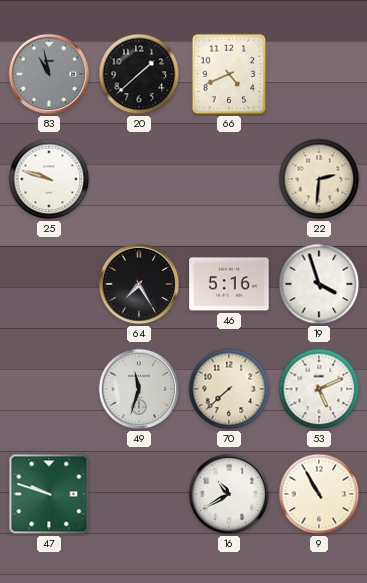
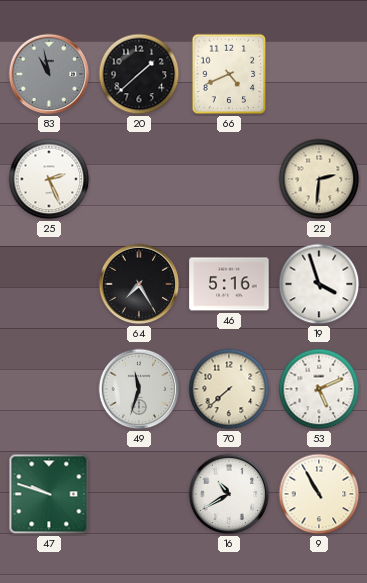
25: 9:48 -> 2:26
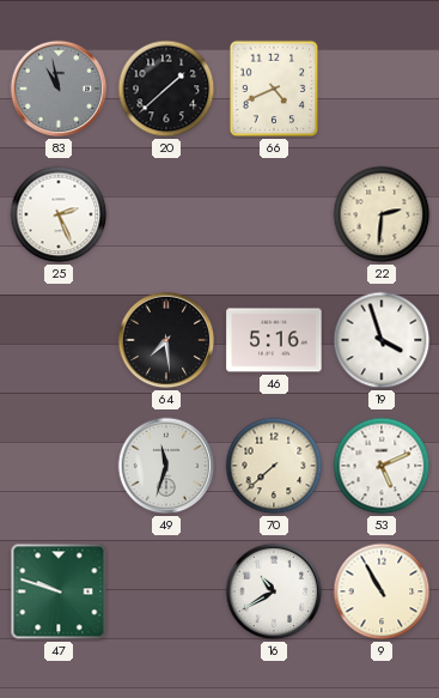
64: 7:25 -> 7:29
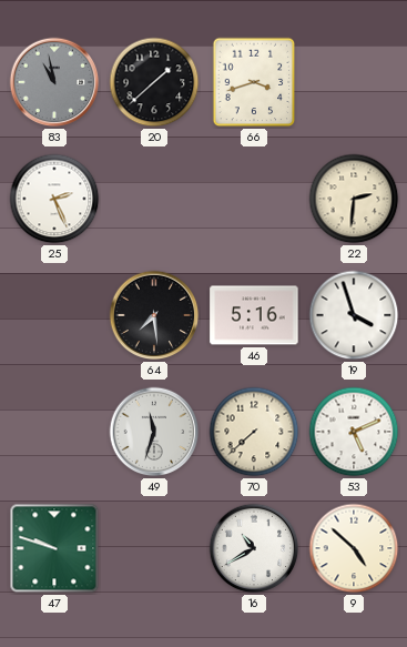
66: 4:41 -> 3:42
9: 10:55 -> 4:52
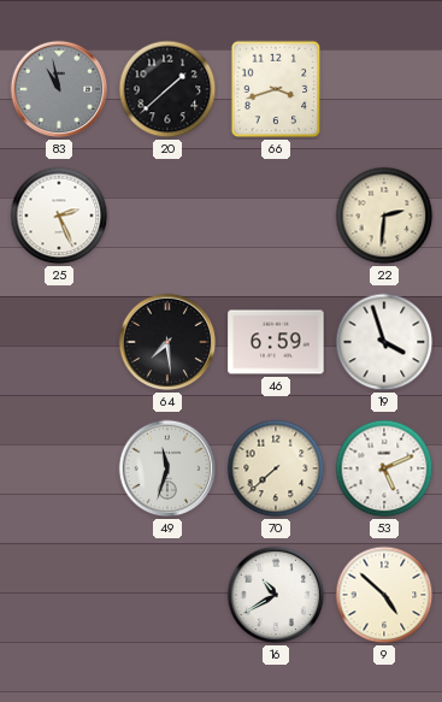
46: 5:16 -> 6:59
47: 9:48 -> none
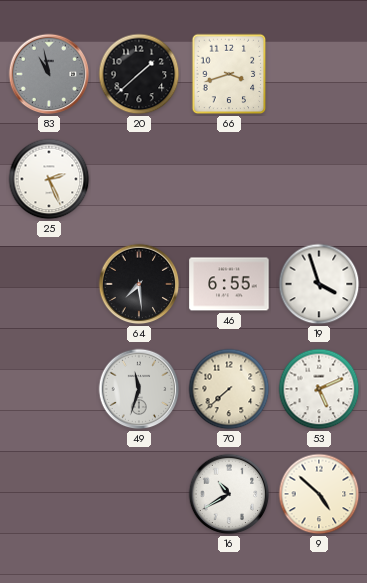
22: 2:31 -> none
46: 6:59 -> 6:55
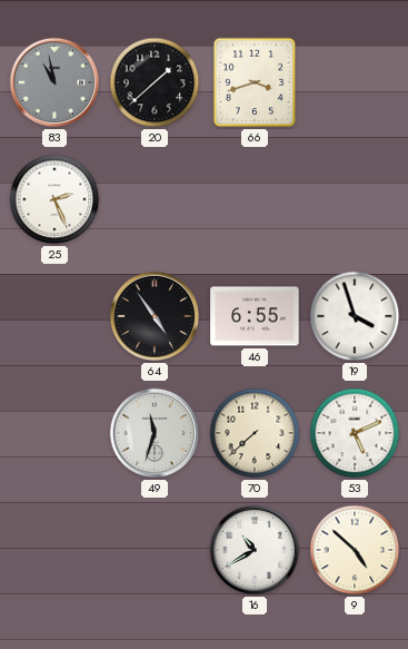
64: 7:29 -> 4:54
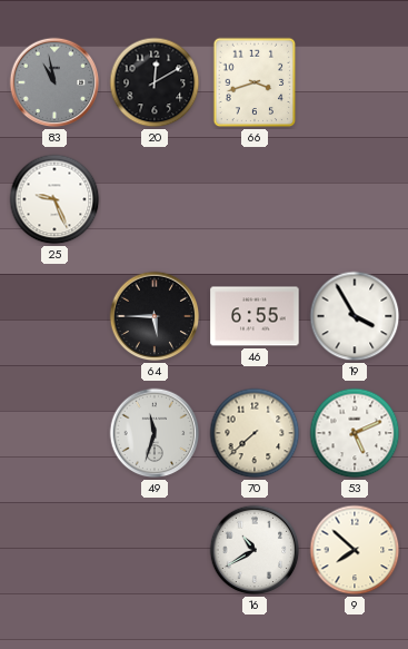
20: 1:38 -> 12:10
25: 2:26 -> 9:26
64: 4:54 -> 5:45
19: 3:57 -> 3:55
9: 4:52 -> 7:52
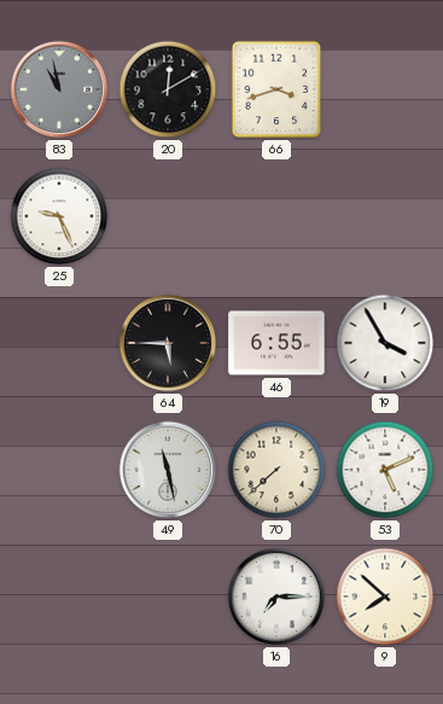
49: 11:33 -> 11:28
16: 10:40 -> 7:15
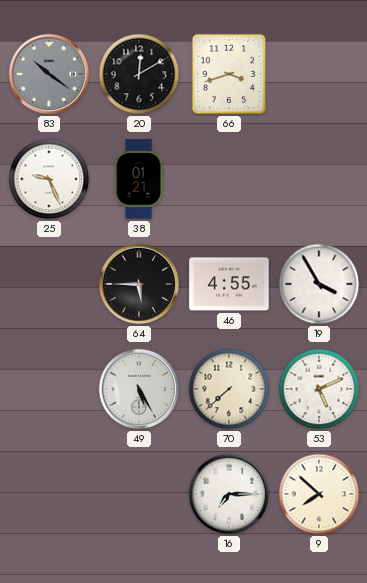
83: 10:58 -> 10:21
38: none -> 01:21
46: 6:55 -> 4:55
49: 11:28 -> 5:25
